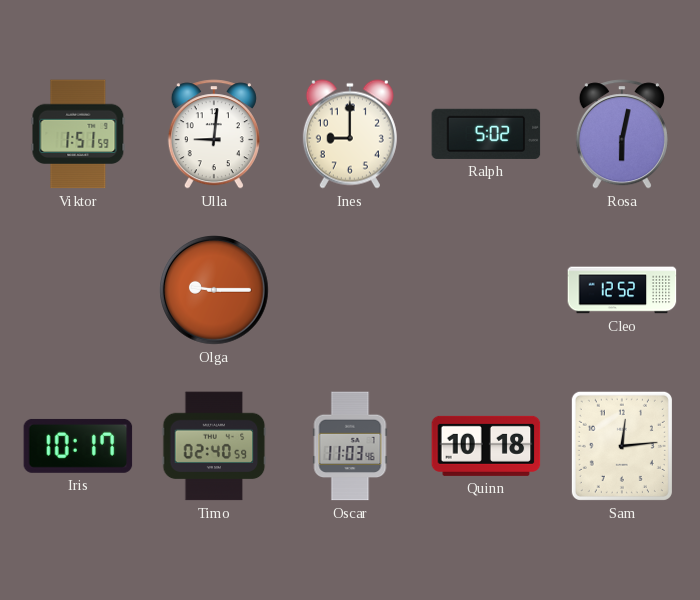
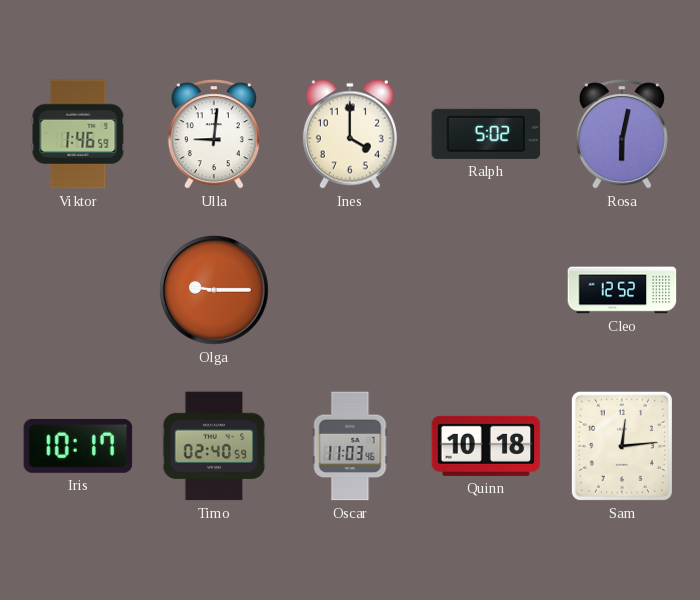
Viktor: 1:51 -> 1:46
Ines: 9:00 -> 4:00
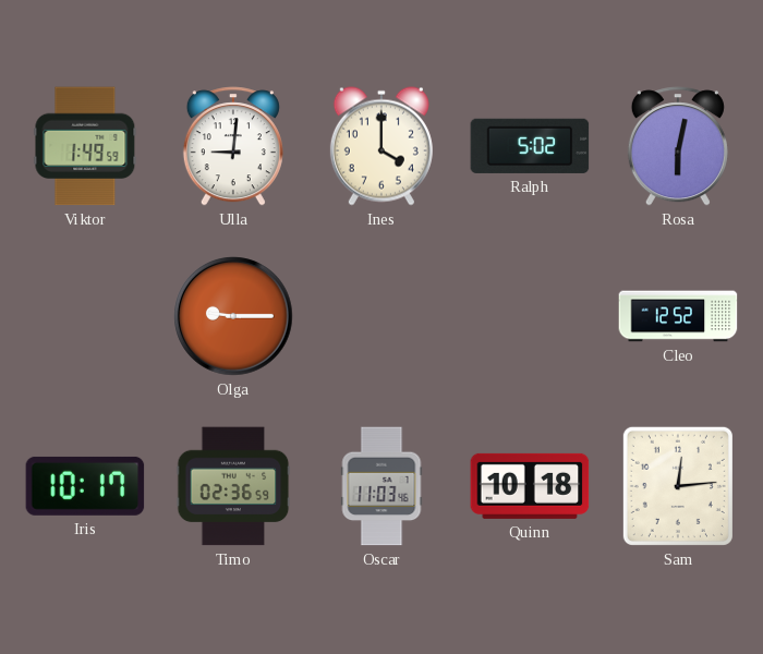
Viktor: 1:46 -> 1:49
Timo: 02:40 -> 02:36
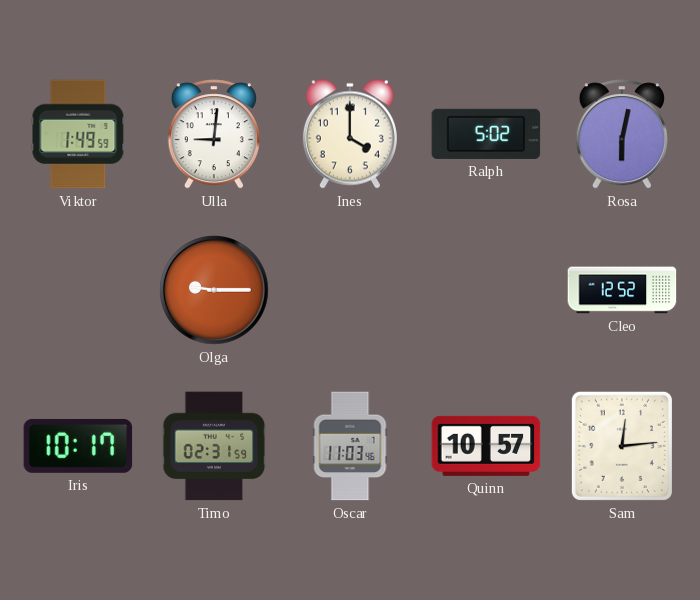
Timo: 02:36 -> 02:31
Quinn: 10:18 -> 10:57
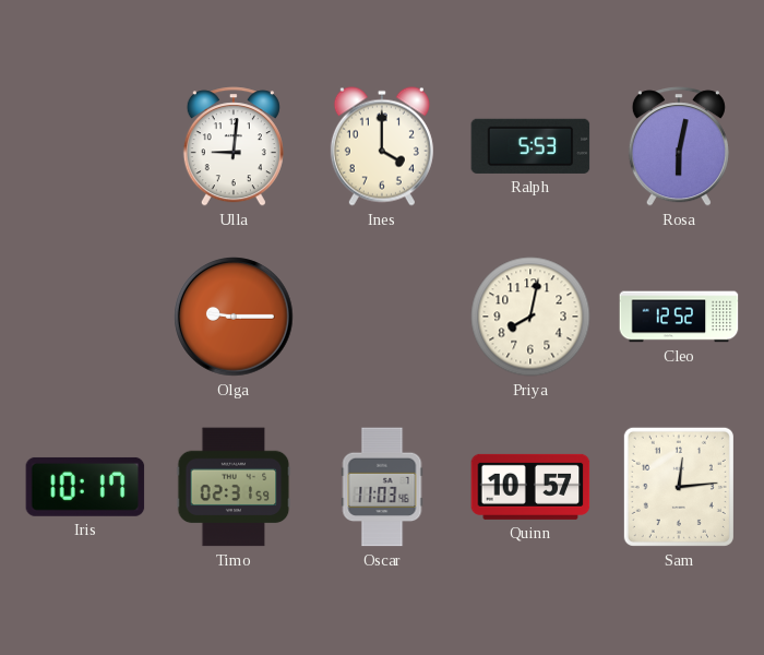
Viktor: 1:49 -> none
Ralph: 5:02 -> 5:53
Priya: none -> 8:02
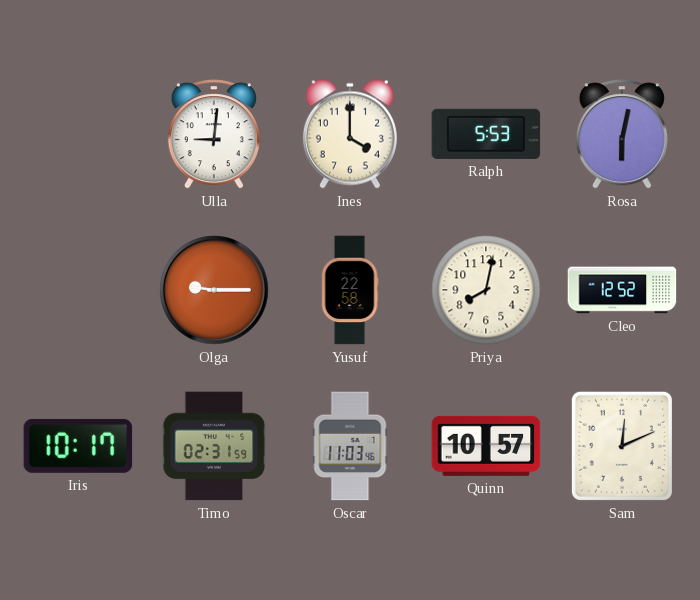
Yusuf: none -> 22:58
Sam: 12:14 -> 12:11
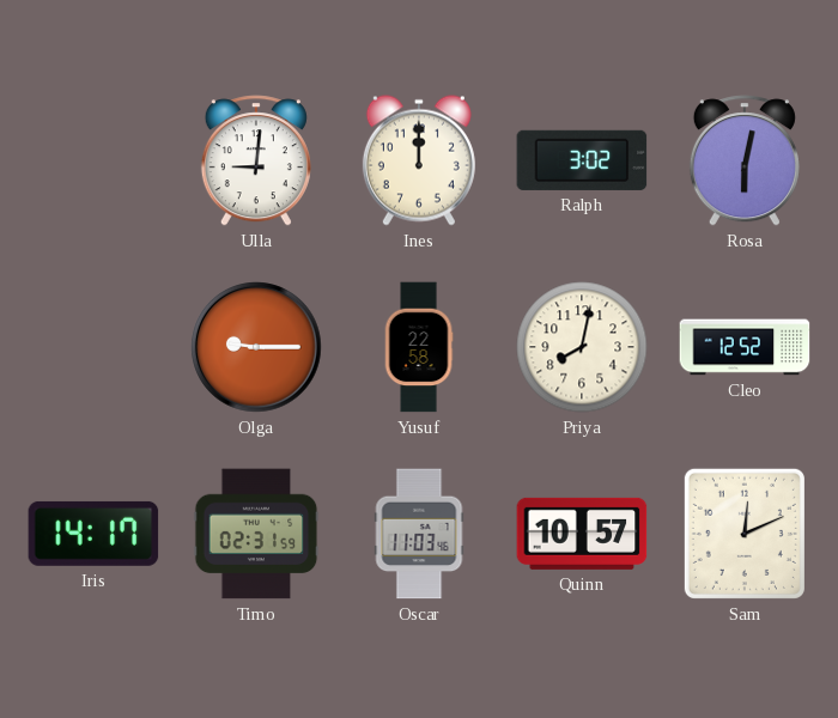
Ines: 4:00 -> 12:00
Ralph: 5:53 -> 3:02
Iris: 10:17 -> 14:17
